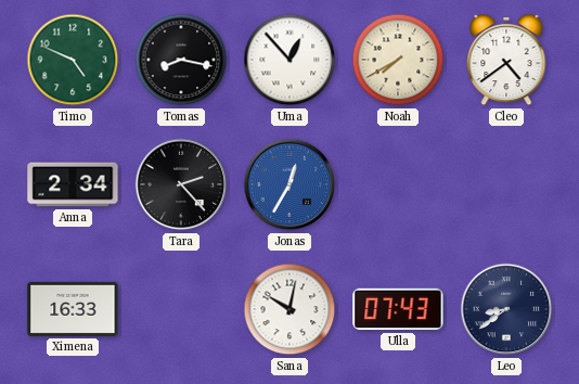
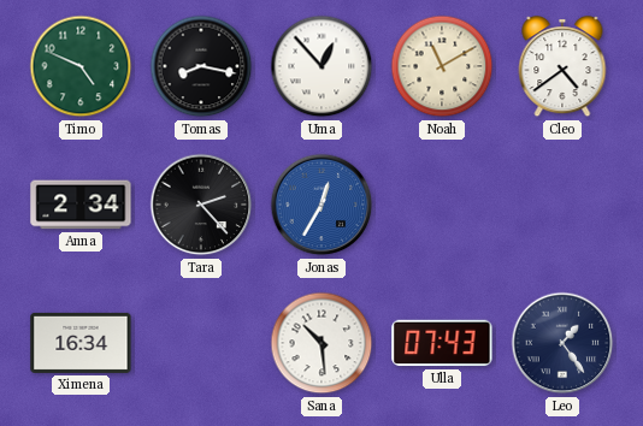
Noah: 7:40 -> 11:10
Ximena: 16:33 -> 16:34
Sana: 10:02 -> 10:29
Leo: 8:39 -> 1:24
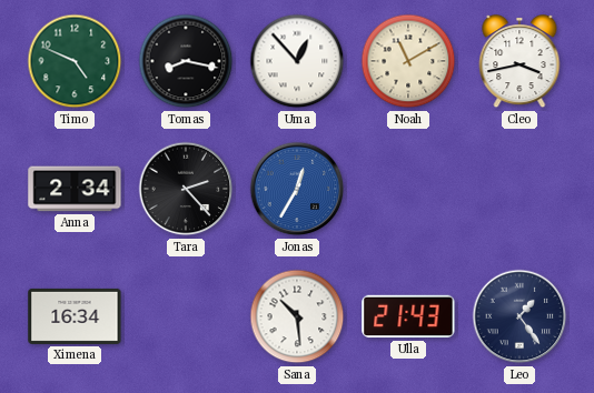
Cleo: 4:39 -> 3:43
Ulla: 07:43 -> 21:43
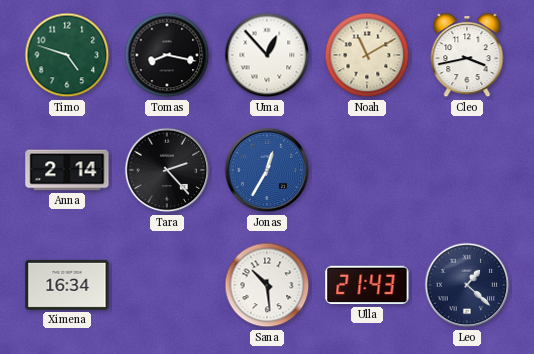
Timo: 4:49 -> 4:48
Anna: 2:34 -> 2:14
Leo: 1:24 -> 1:22
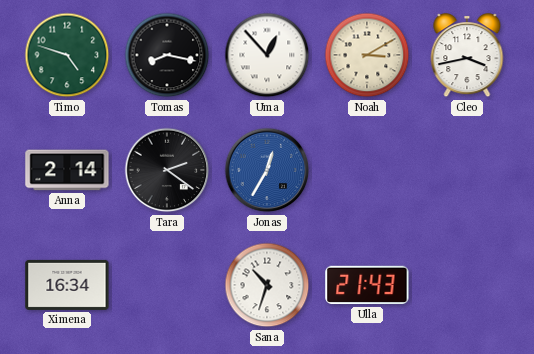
Noah: 11:10 -> 3:10
Tara: 2:23 -> 2:21
Sana: 10:29 -> 10:33
Leo: 1:22 -> none
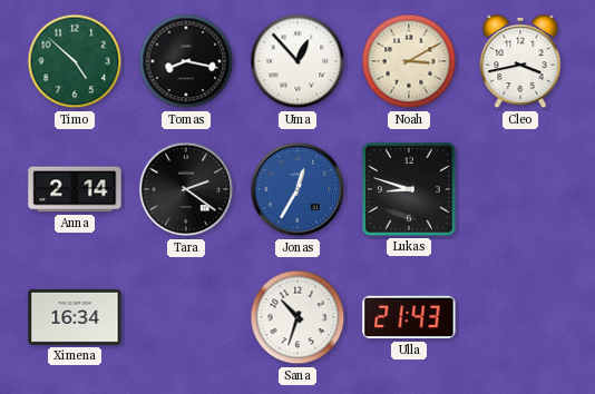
Timo: 4:48 -> 4:52
Lukas: none -> 8:48
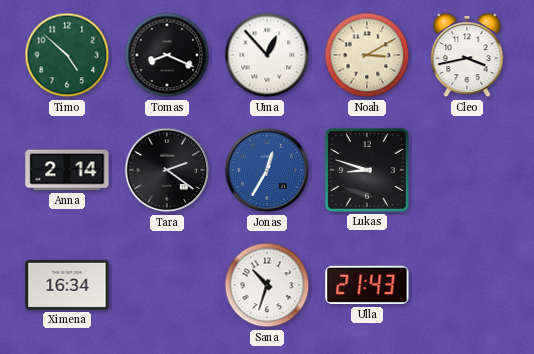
Tomas: 8:17 -> 8:19
